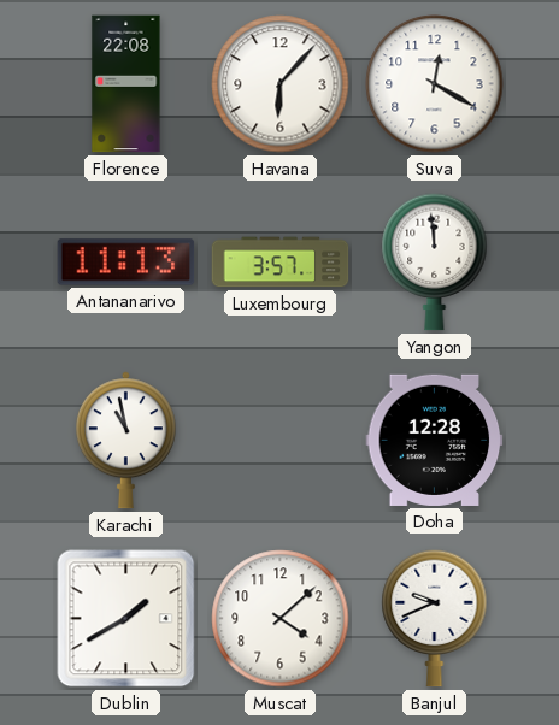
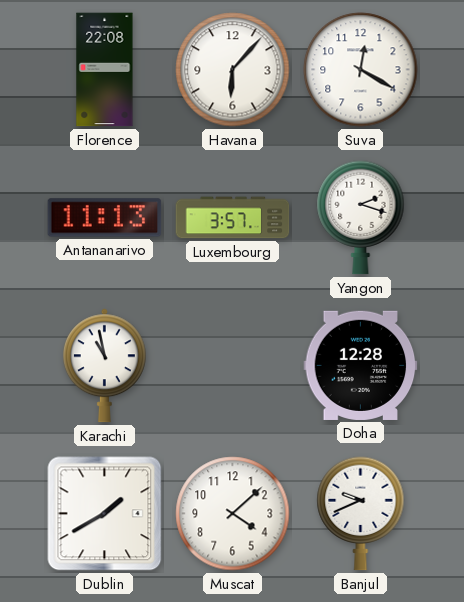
Yangon: 11:59 -> 2:18
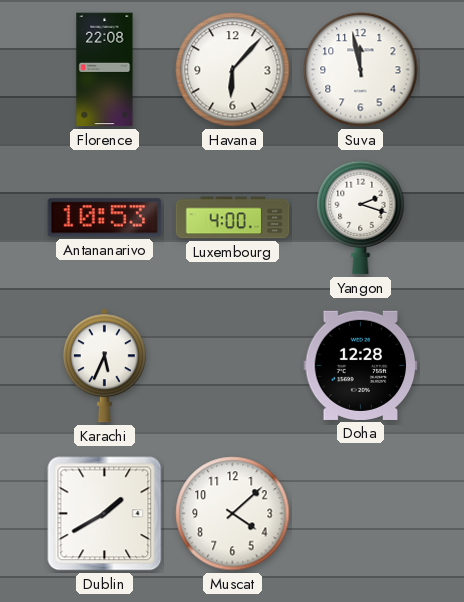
Suva: 12:20 -> 11:58
Antananarivo: 11:13 -> 10:53
Luxembourg: 3:57 -> 4:00
Karachi: 10:58 -> 5:34
Banjul: 9:41 -> none
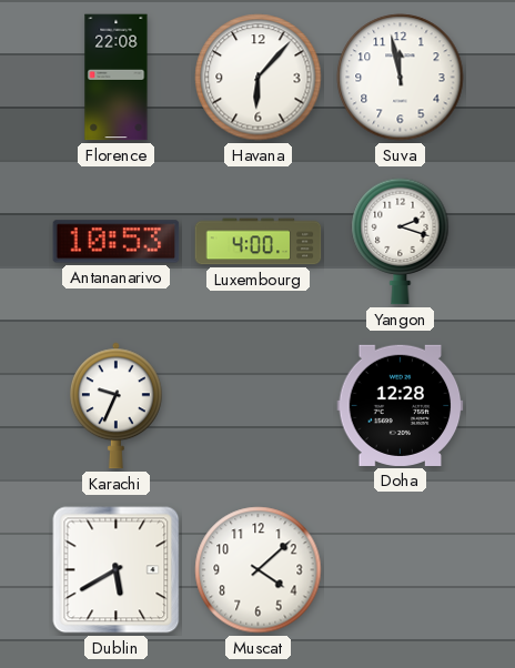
Karachi: 5:34 -> 9:34
Dublin: 1:40 -> 5:40
